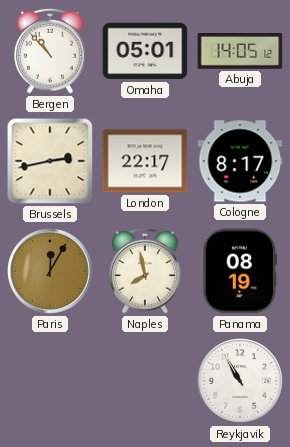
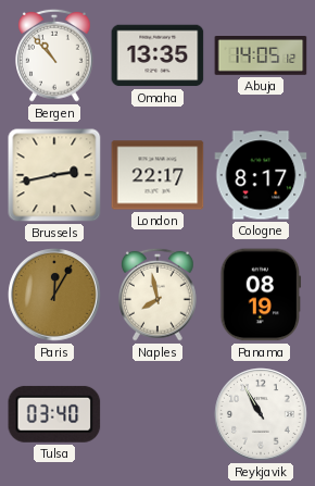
Omaha: 05:01 -> 13:35
Tulsa: none -> 03:40
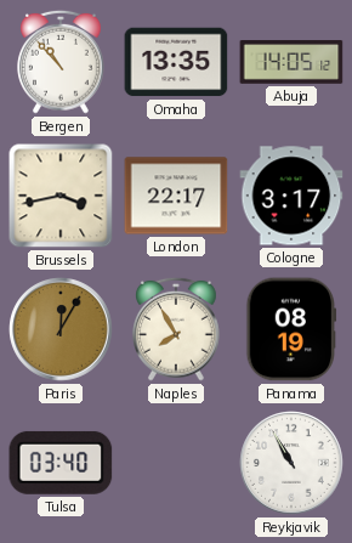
Brussels: 2:43 -> 3:43
Cologne: 8:17 -> 3:17
Naples: 7:58 -> 7:55
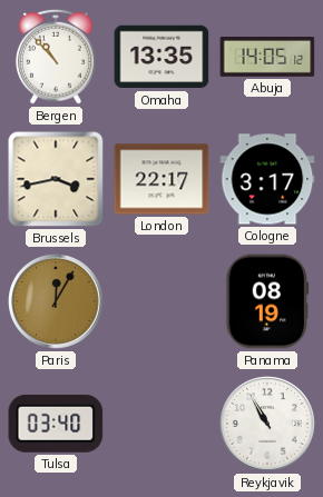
Naples: 7:55 -> none
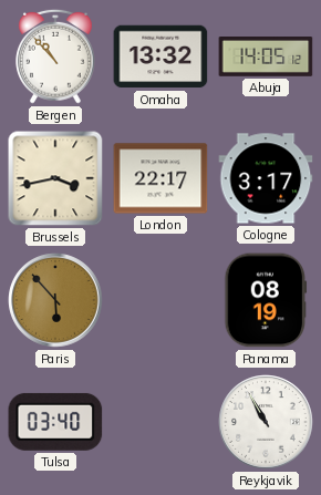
Omaha: 13:35 -> 13:32
Paris: 12:05 -> 5:53
